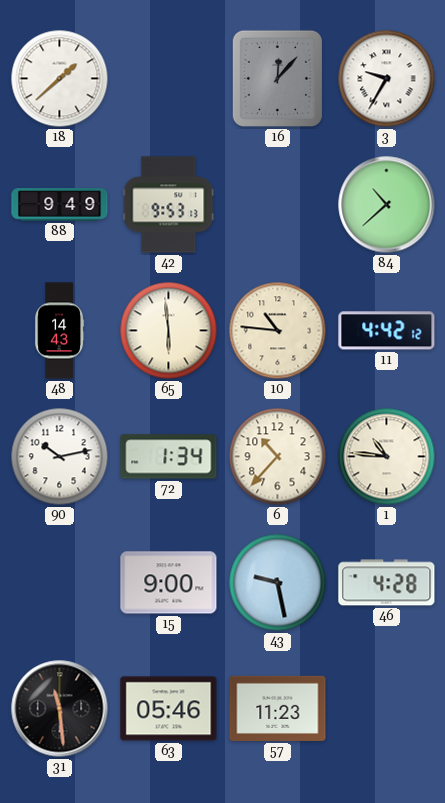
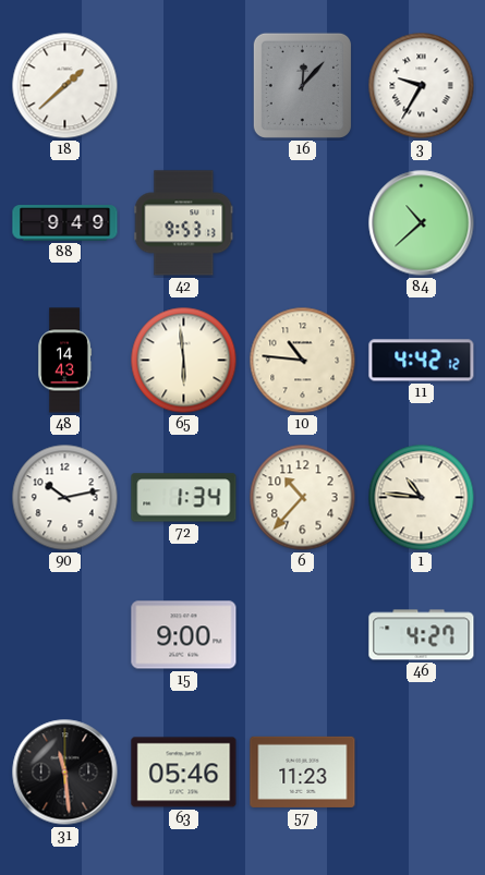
43: 9:28 -> none
46: 4:28 -> 4:27
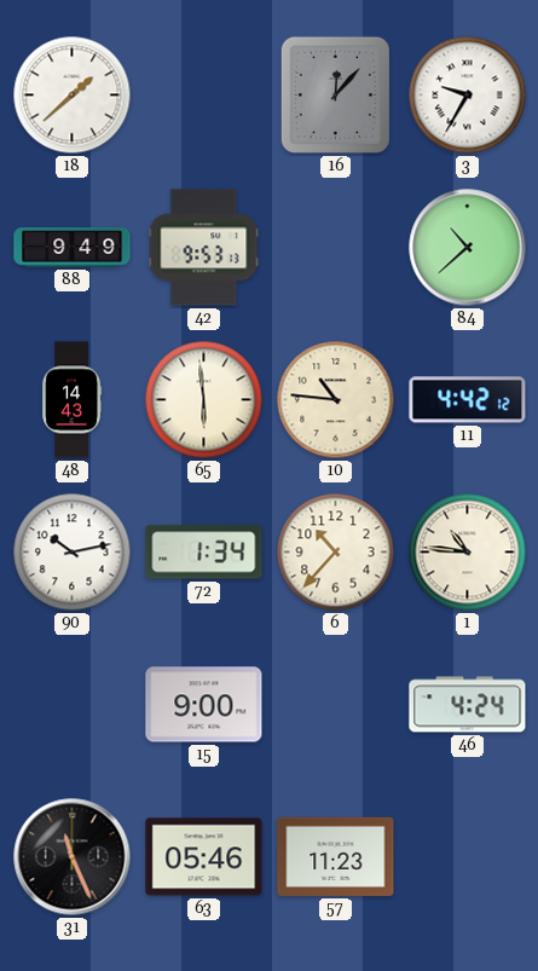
46: 4:27 -> 4:24
31: 11:29 -> 11:26
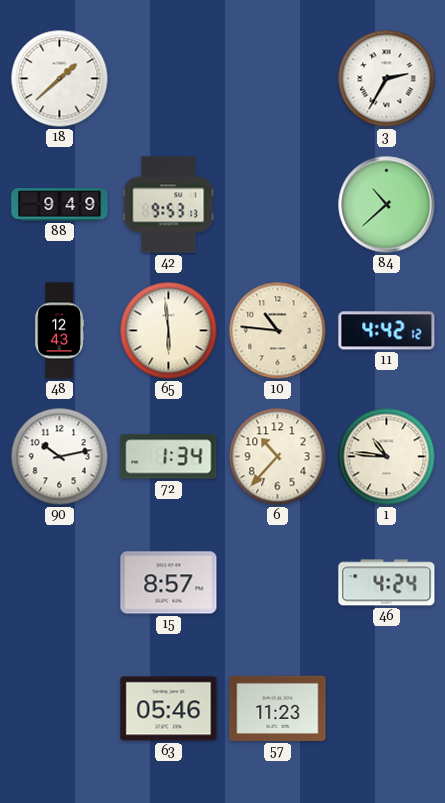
16: 12:07 -> none
3: 9:35 -> 2:35
48: 14:43 -> 12:43
15: 9:00 -> 8:57
31: 11:26 -> none
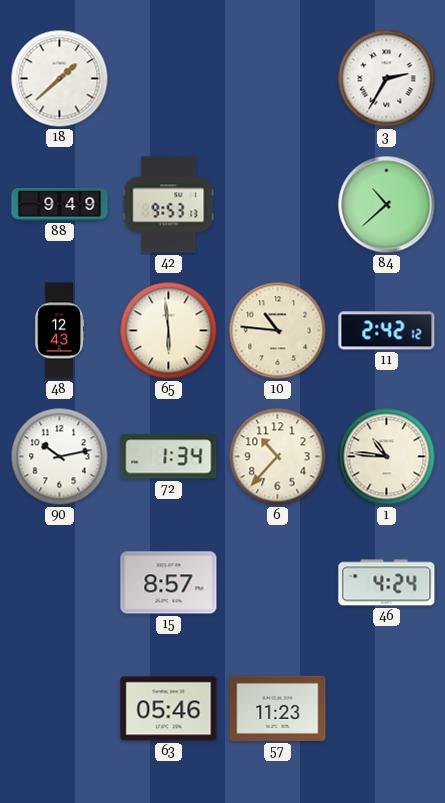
11: 4:42 -> 2:42
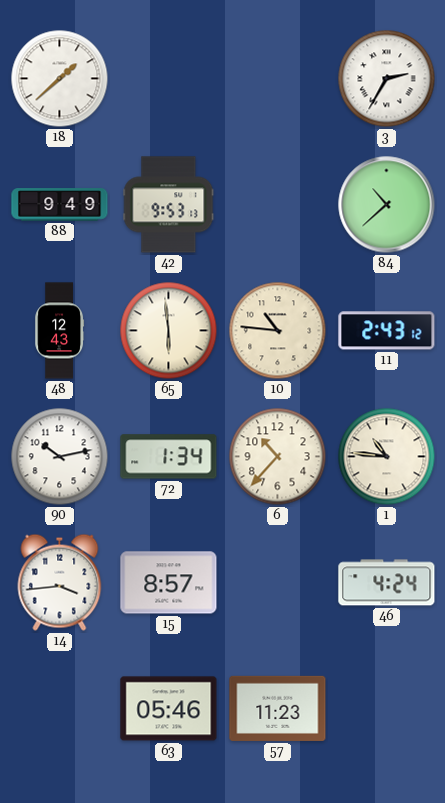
11: 2:42 -> 2:43
14: none -> 3:44
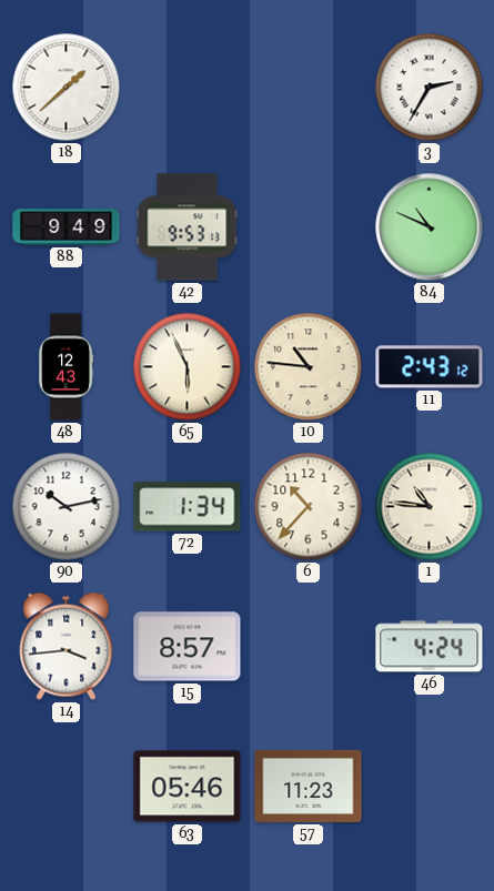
84: 10:38 -> 10:49
65: 5:59 -> 5:56
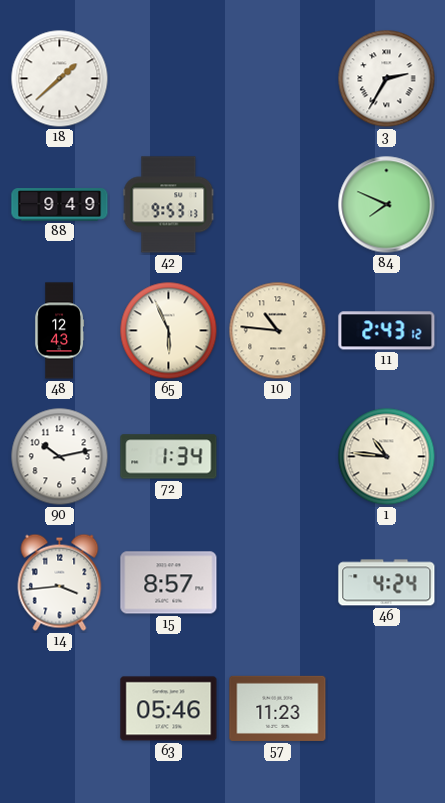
84: 10:49 -> 7:49
6: 10:37 -> none
